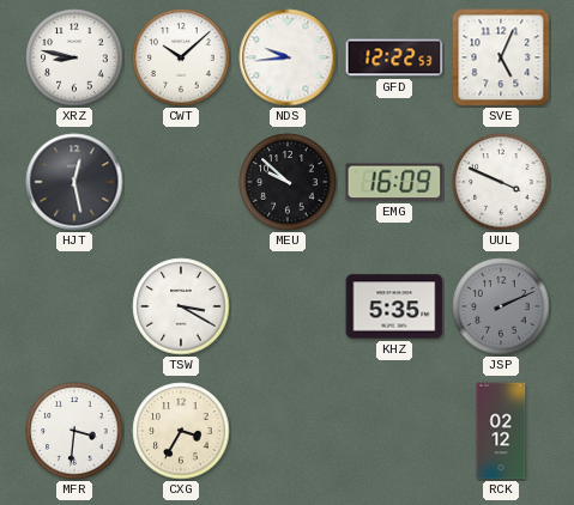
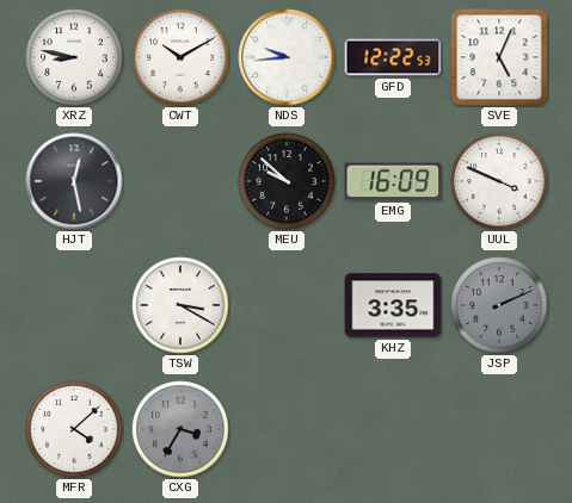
CWT: 10:08 -> 10:10
KHZ: 5:35 -> 3:35
MFR: 3:31 -> 4:08
CXG dial: cream -> grey
RCK: 02:12 -> none
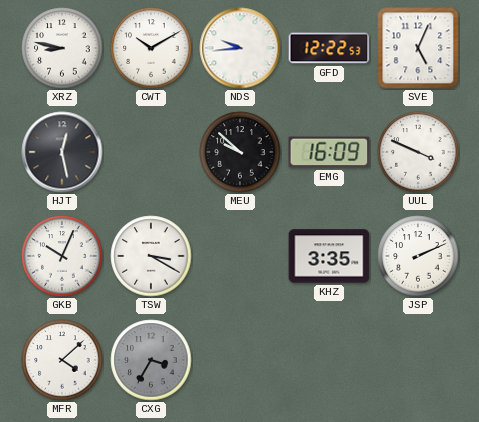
GKB: none -> 10:04
JSP dial: grey -> white
